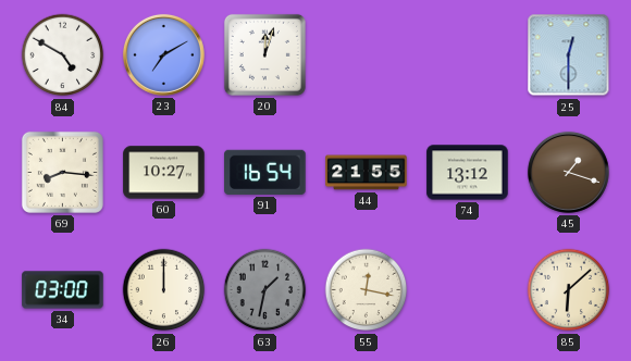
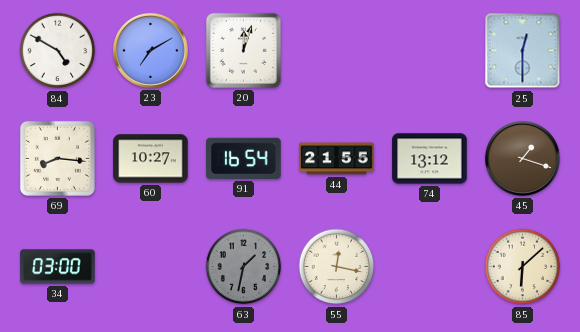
26: 12:00 -> none
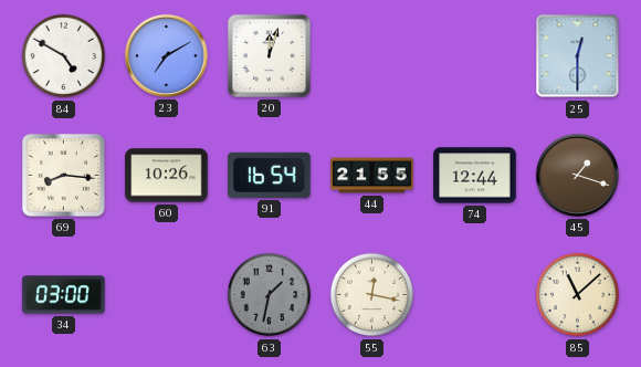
60: 10:27 -> 10:26
74: 13:12 -> 12:44
85: 6:08 -> 11:08
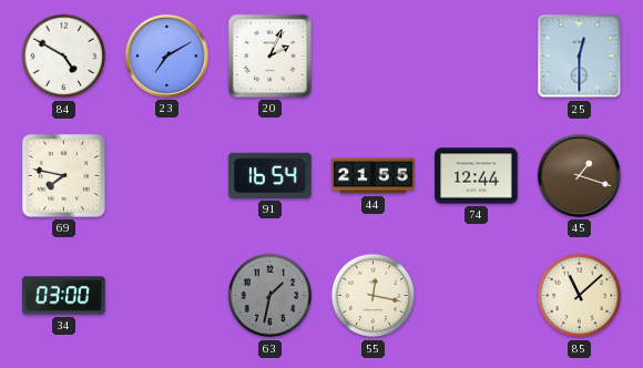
20: 12:03 -> 2:04
69: 8:16 -> 7:47
60: 10:26 -> none
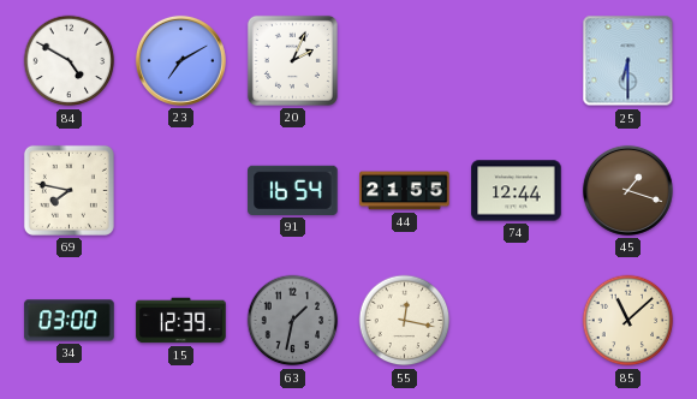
25: 12:30 -> 6:30
15: none -> 12:39
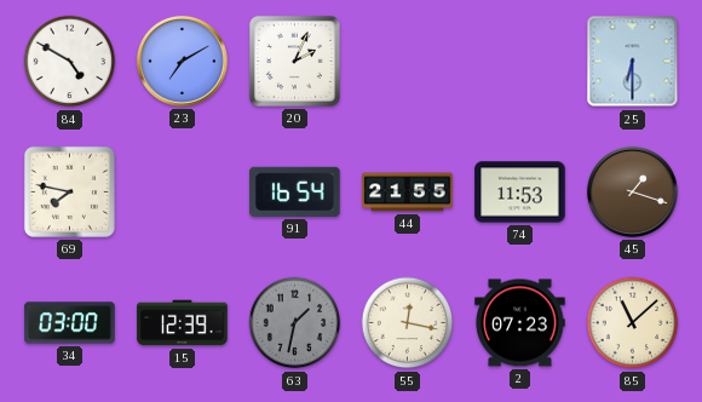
74: 12:44 -> 11:53
2: none -> 07:23
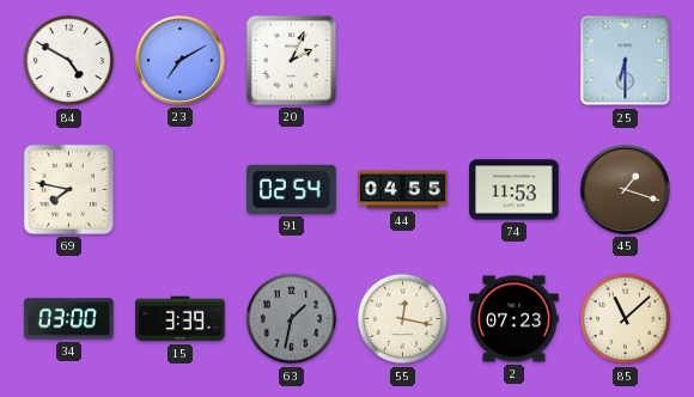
91: 16:54 -> 02:54
44: 21:55 -> 04:55
15: 12:39 -> 3:39
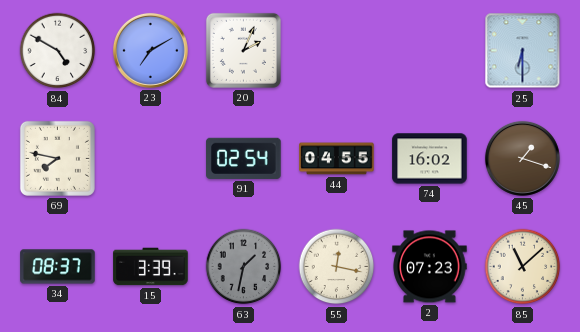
74: 11:53 -> 16:02
34: 03:00 -> 08:37
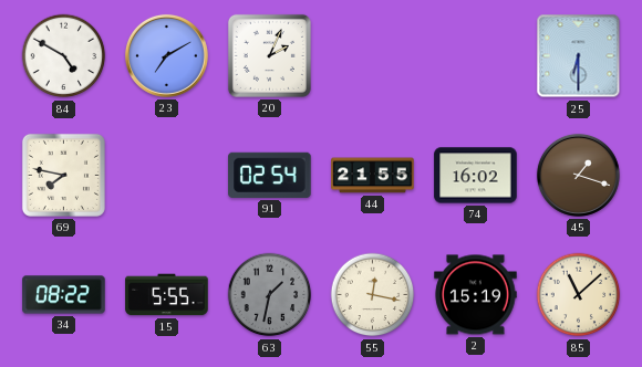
44: 04:55 -> 21:55
34: 08:37 -> 08:22
15: 3:39 -> 5:55
2: 07:23 -> 15:19
